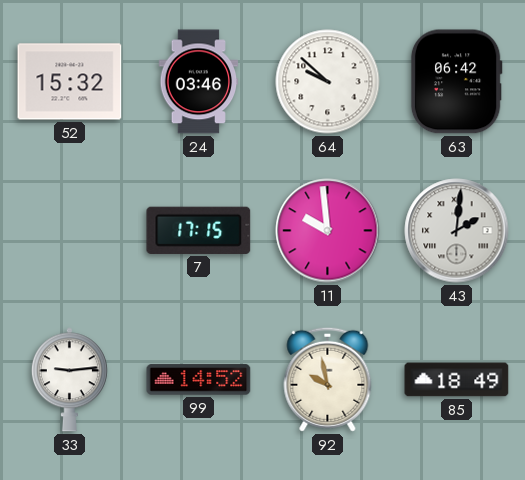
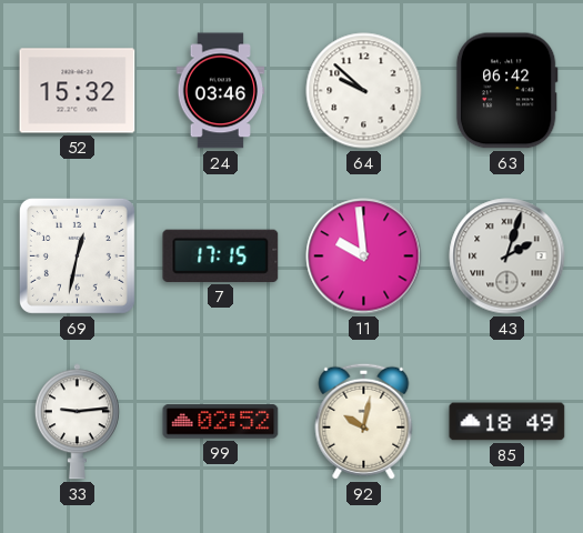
69: none -> 12:32
43: 2:01 -> 2:03
99: 14:52 -> 02:52
92: 9:58 -> 10:02
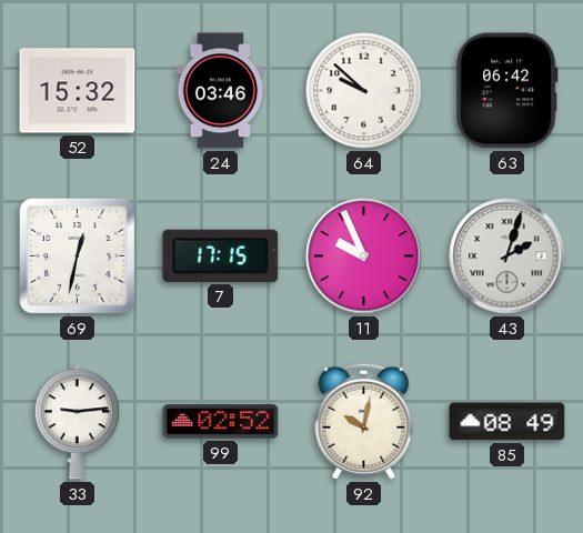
11: 9:59 -> 9:56
85: 18:49 -> 08:49
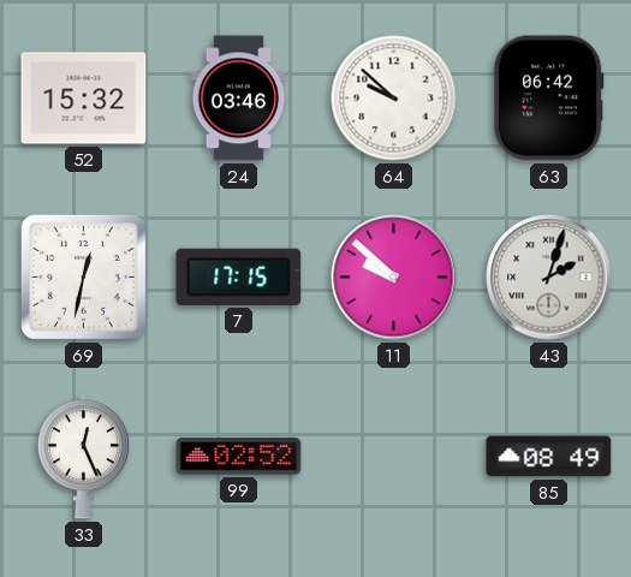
11: 9:56 -> 9:52
33: 9:14 -> 12:26
92: 10:02 -> none
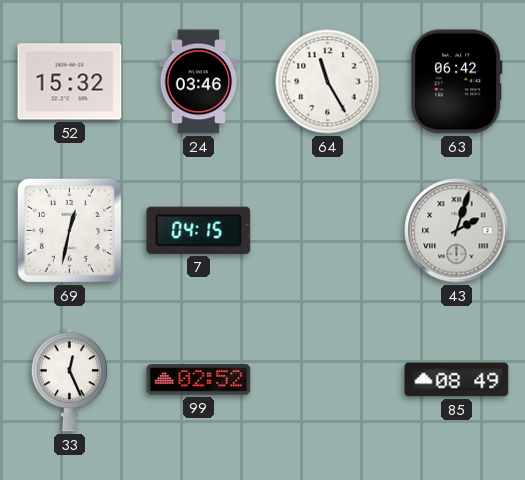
64: 9:52 -> 11:25
7: 17:15 -> 04:15
11: 9:52 -> none
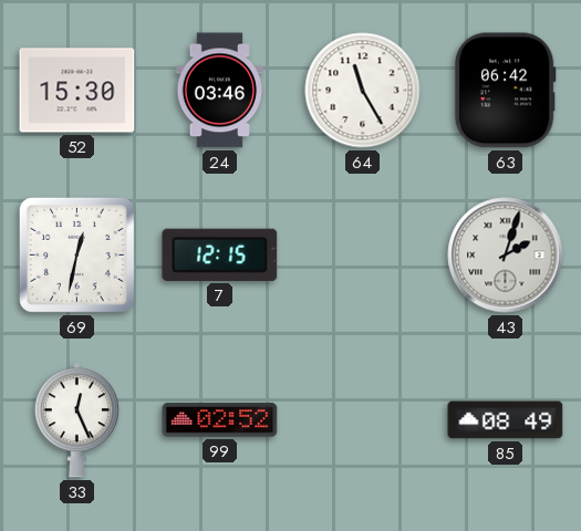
52: 15:32 -> 15:30
7: 04:15 -> 12:15
